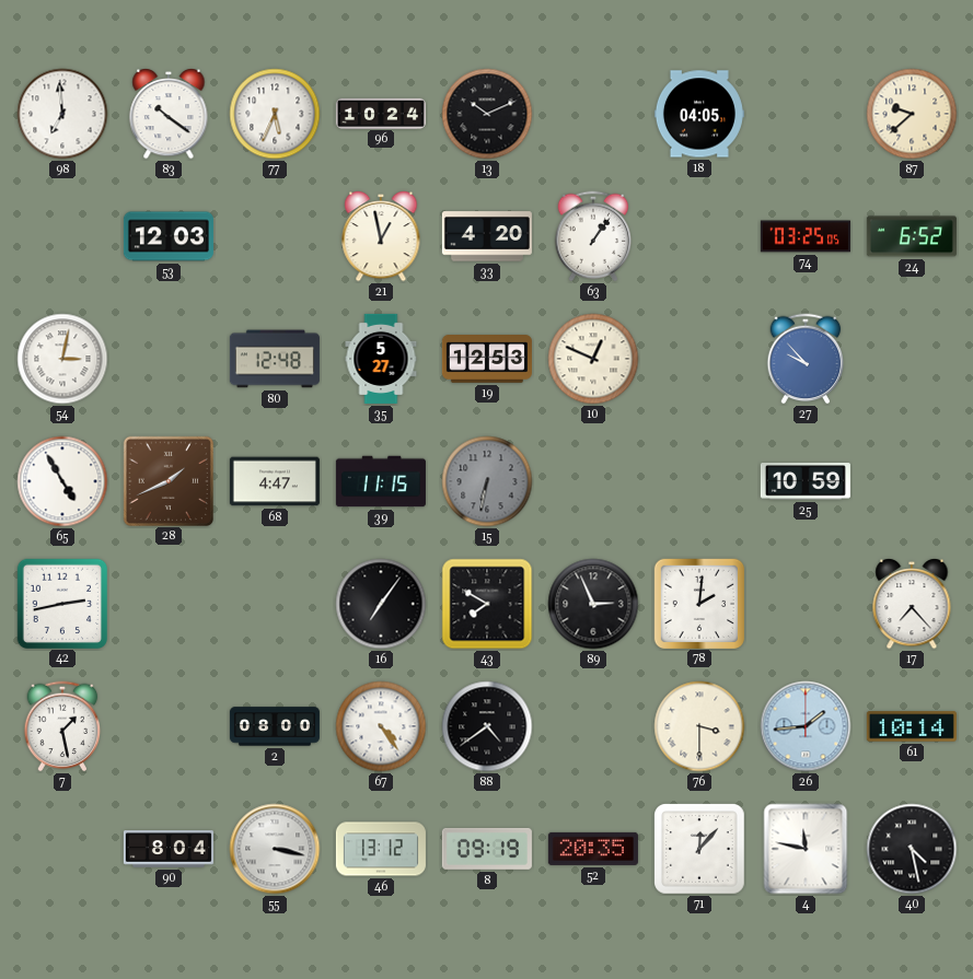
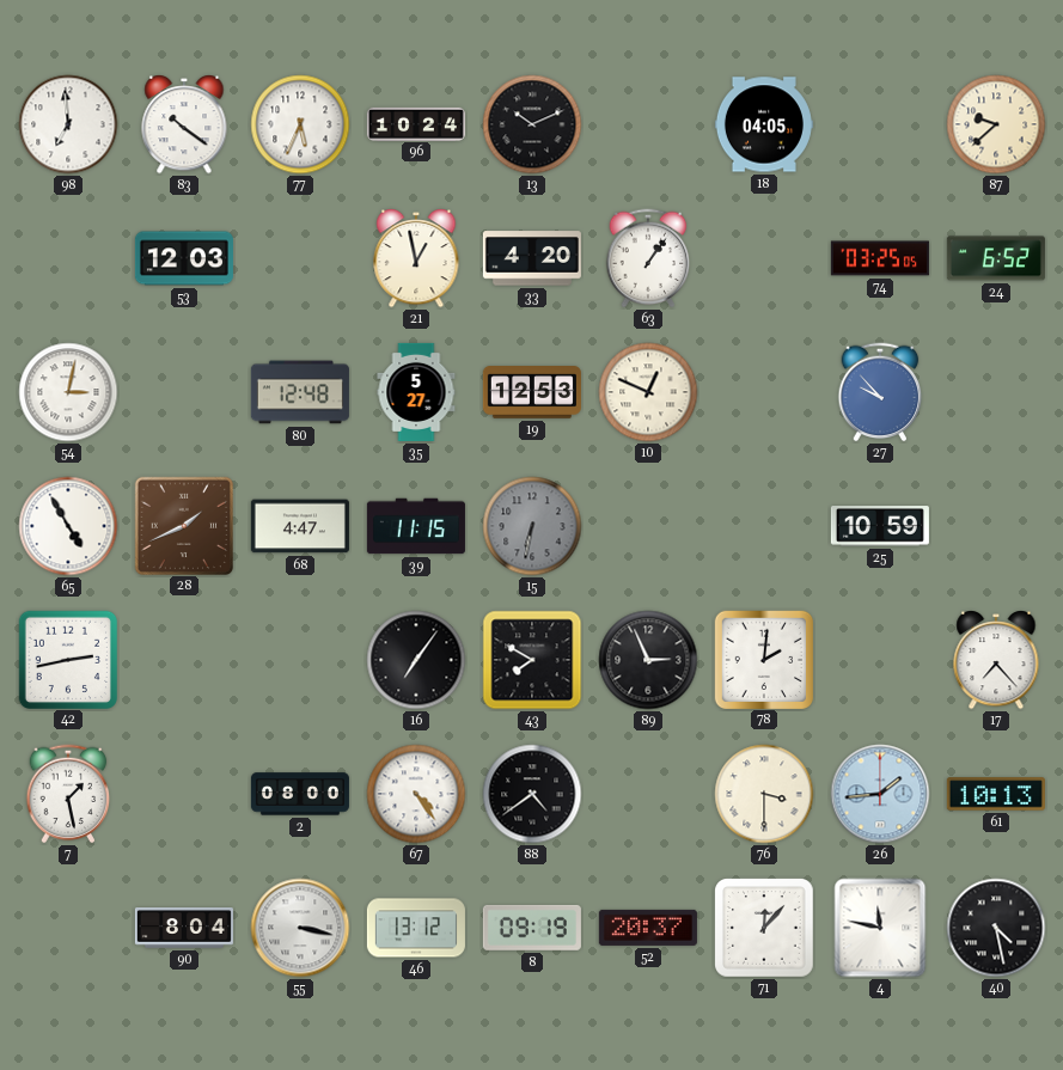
61: 10:14 -> 10:13
52: 20:35 -> 20:37
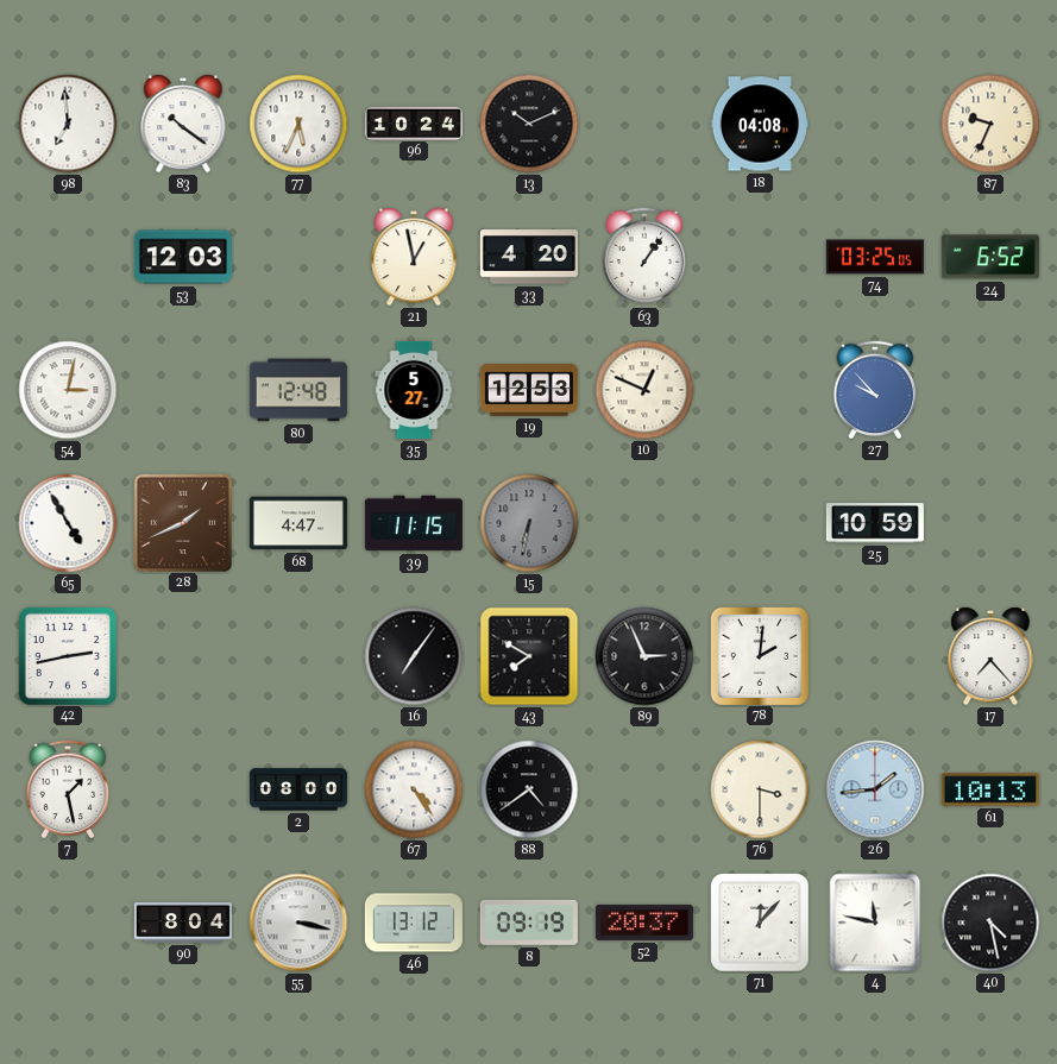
18: 04:05 -> 04:08
87: 9:38 -> 9:34
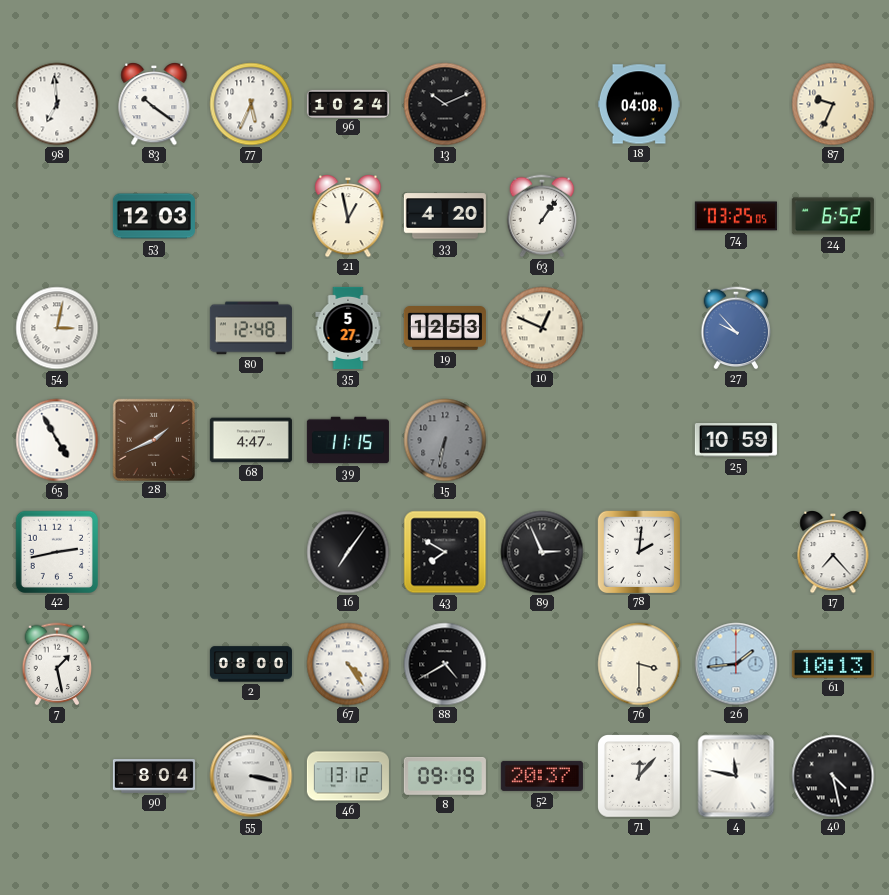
88: 4:39 -> 4:40
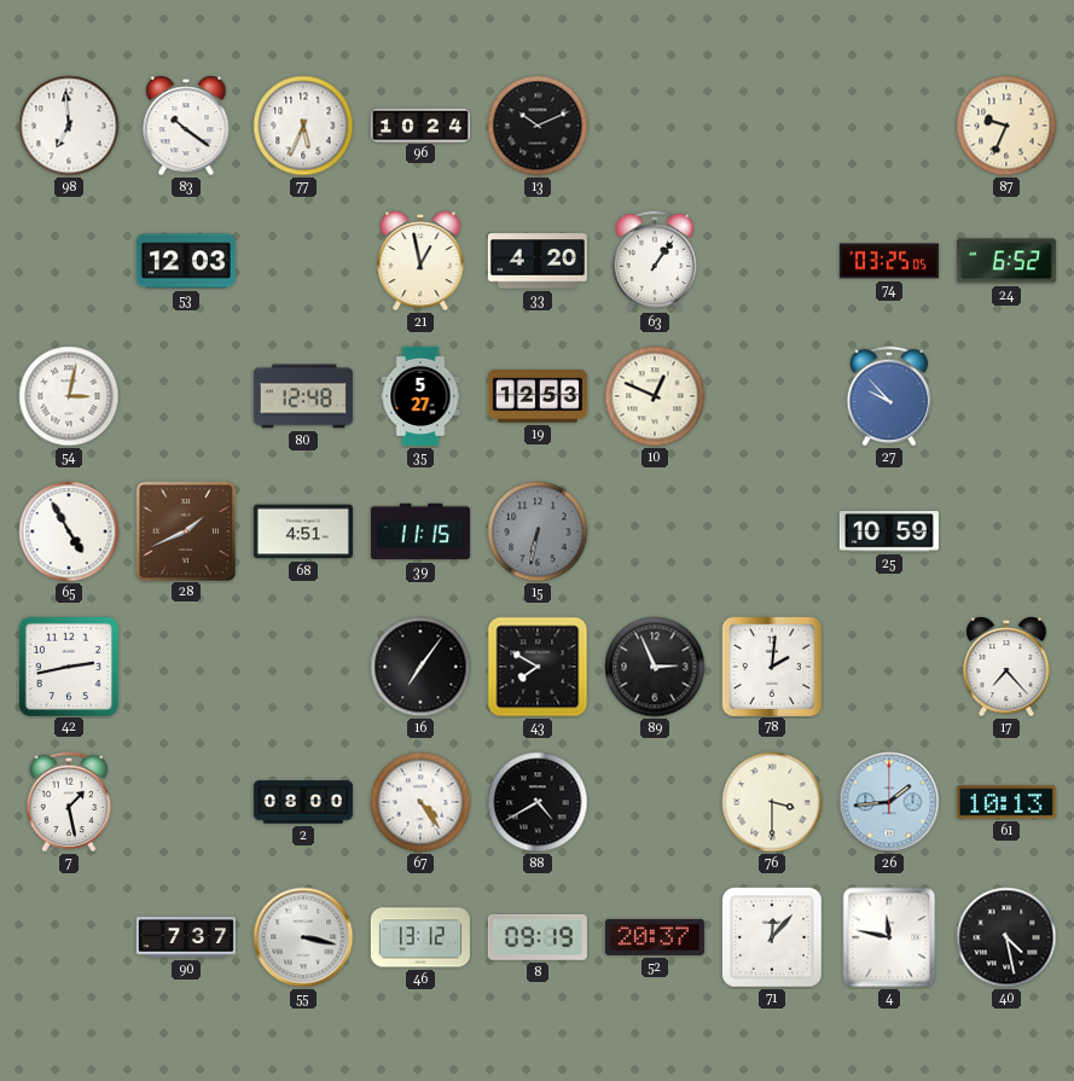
18: 04:08 -> none
68: 4:47 -> 4:51
90: 8:04 -> 7:37
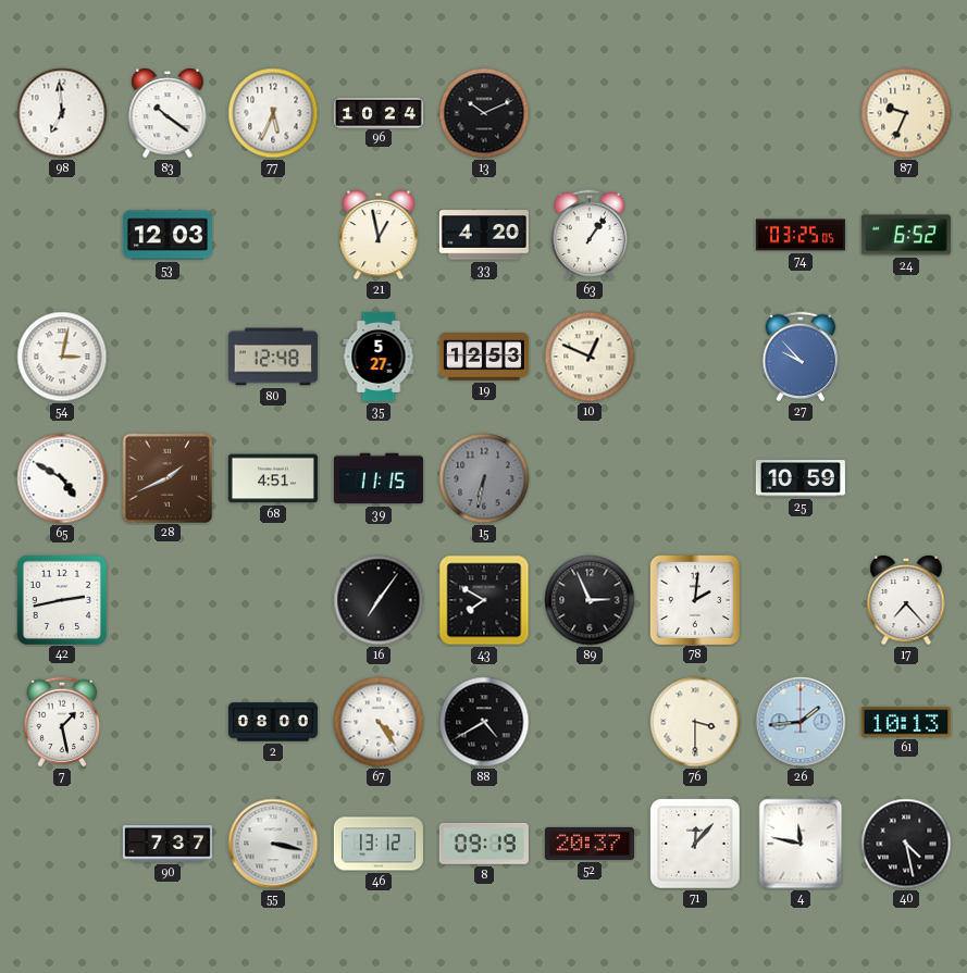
65: 4:55 -> 4:50
